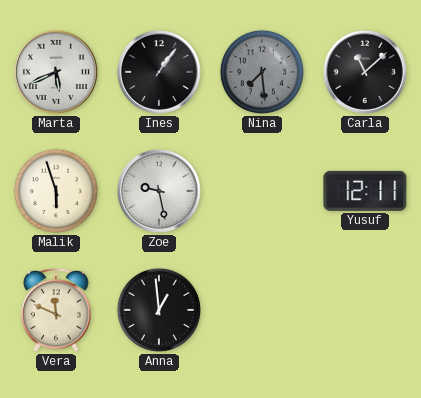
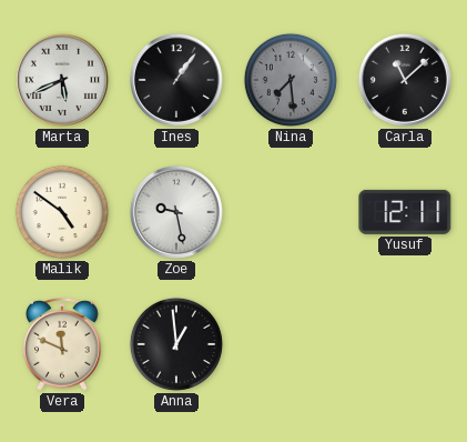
Malik: 5:57 -> 4:51
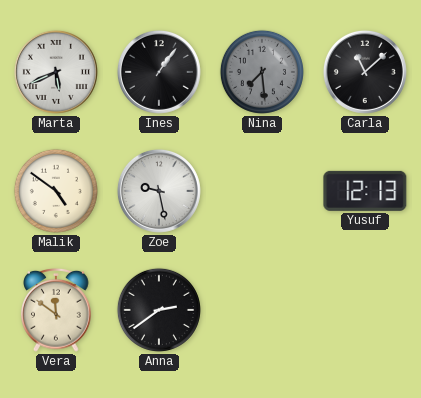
Yusuf: 12:11 -> 12:13
Vera: 11:49 -> 11:51
Anna: 12:59 -> 2:39
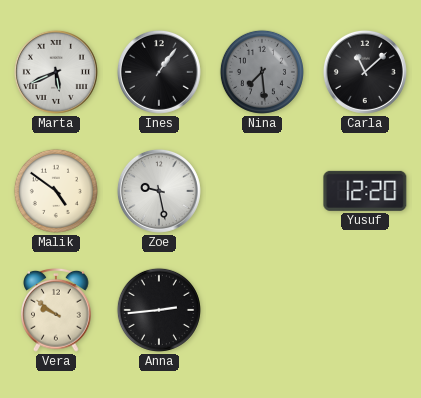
Yusuf: 12:13 -> 12:20
Vera: 11:51 -> 9:51
Anna: 2:39 -> 2:44
